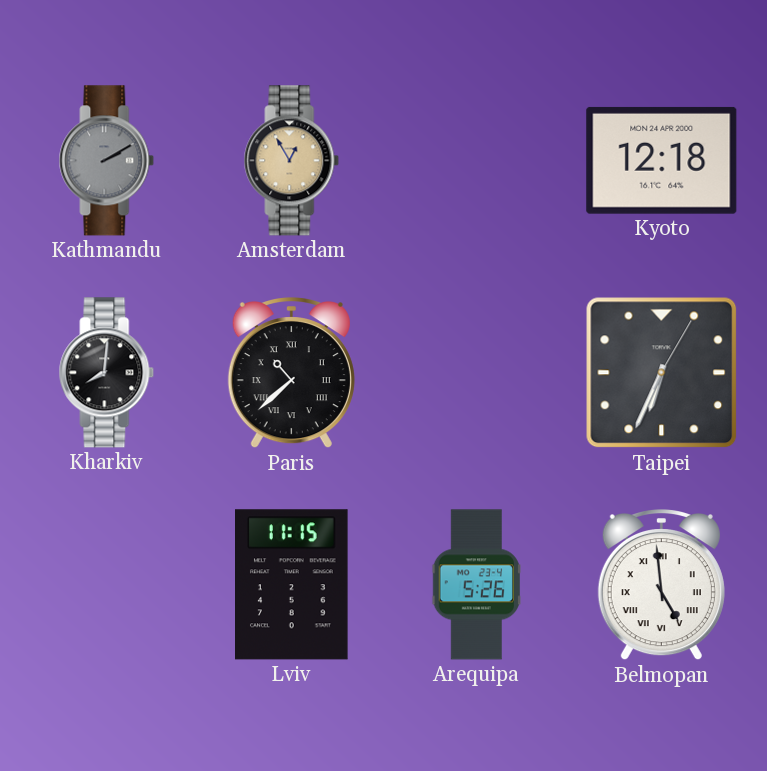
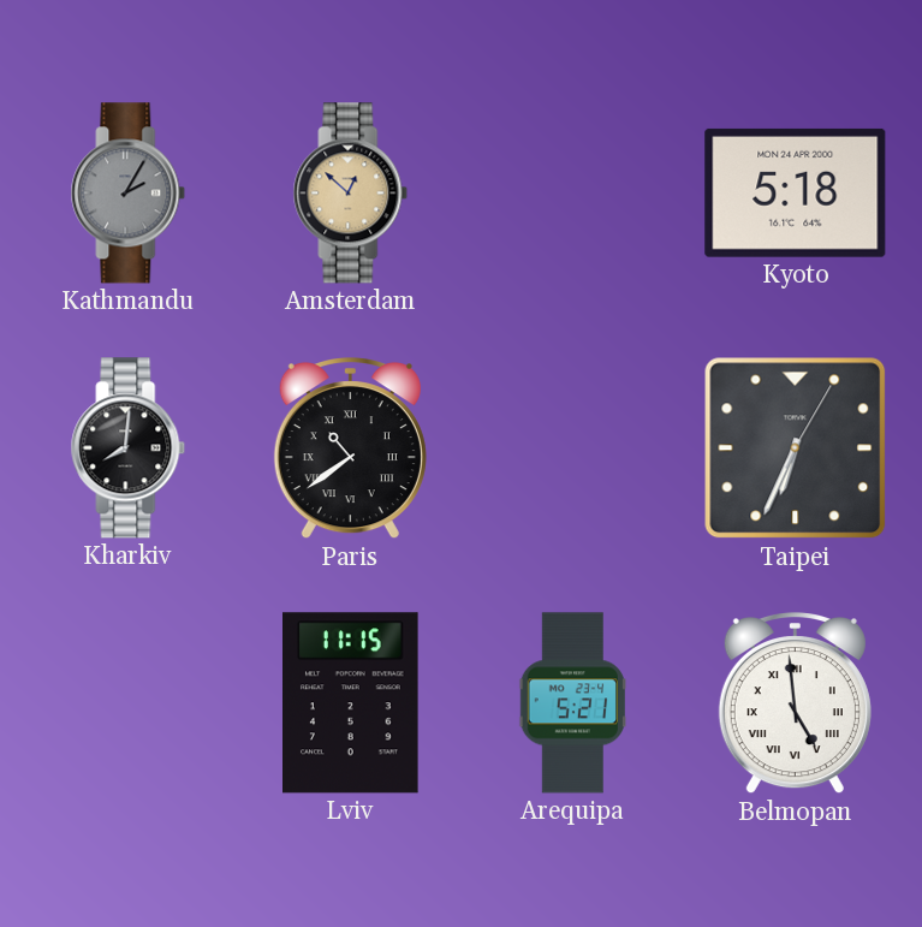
Kathmandu: 2:10 -> 2:05
Amsterdam: 12:55 -> 12:52
Kyoto: 12:18 -> 5:18
Paris: 10:38 -> 10:39
Arequipa: 5:26 -> 5:21
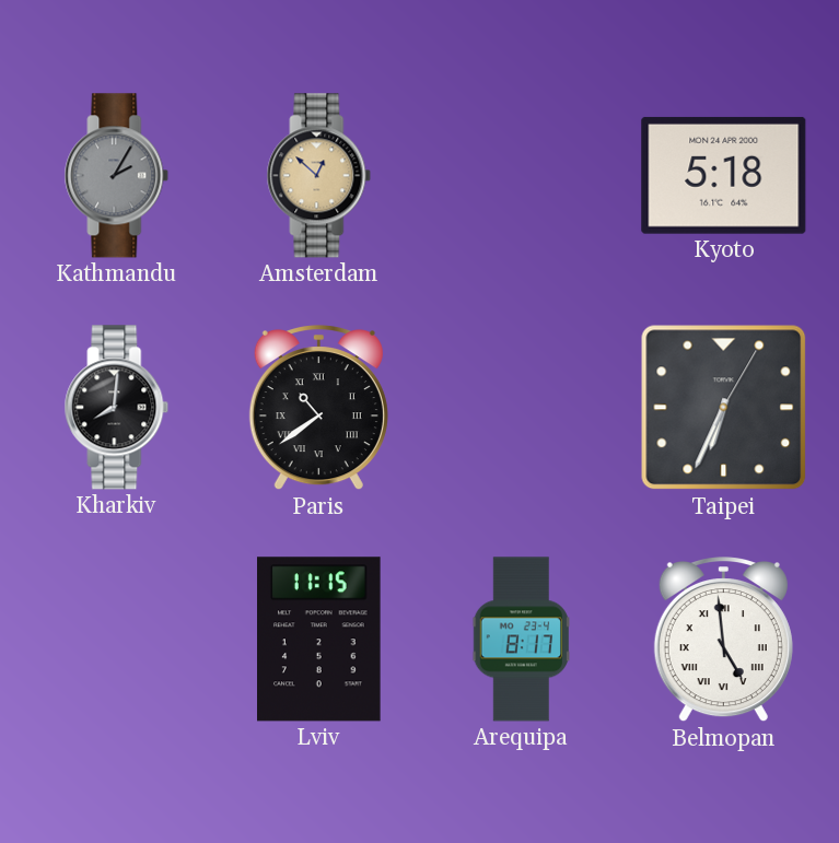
Arequipa: 5:21 -> 8:17
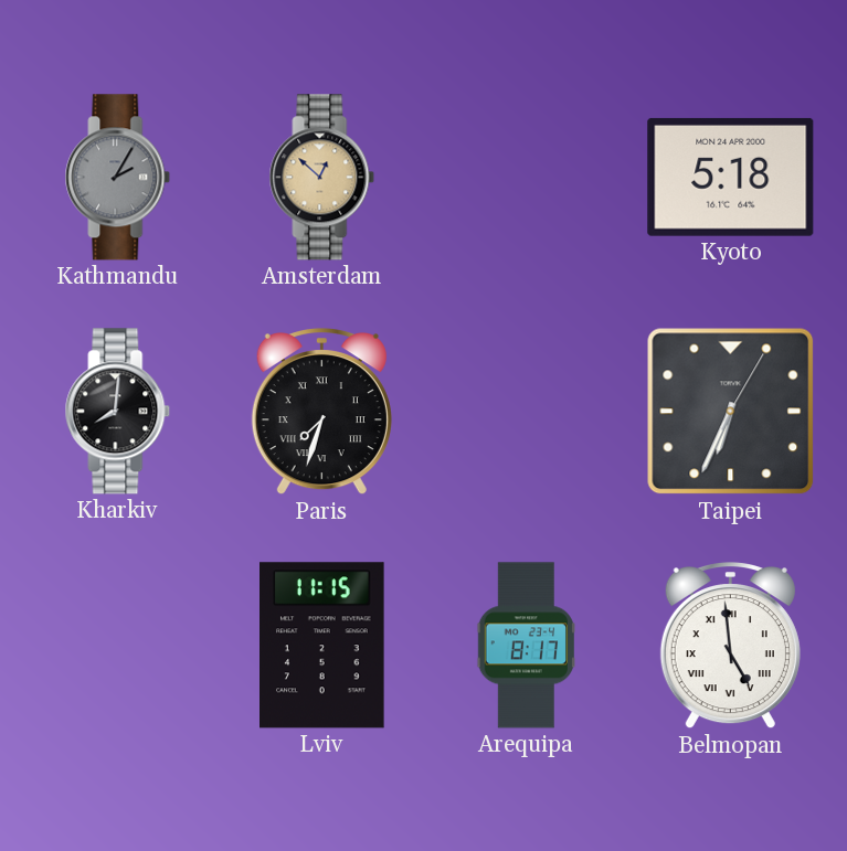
Paris: 10:39 -> 7:33
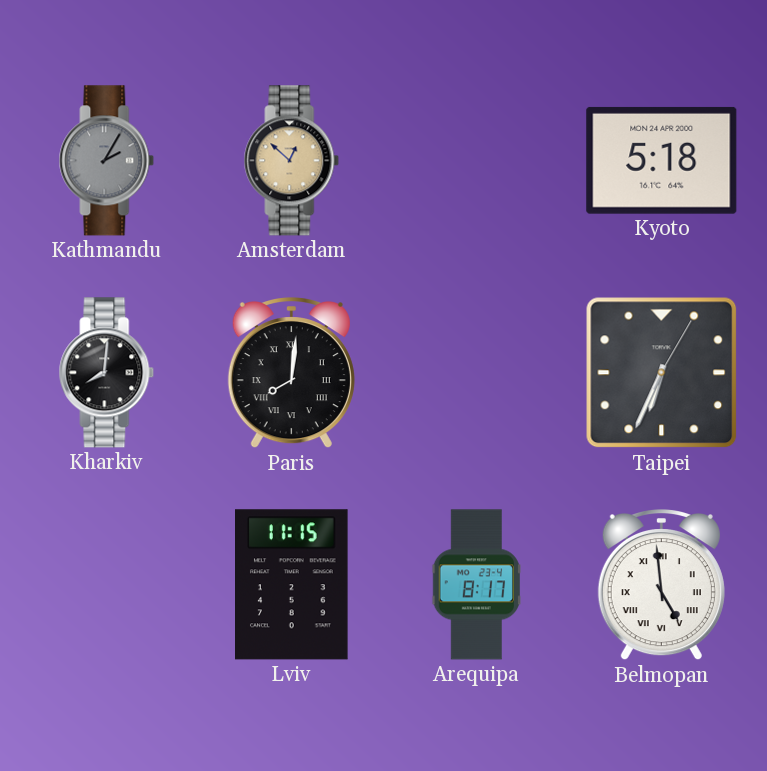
Paris: 7:33 -> 8:01
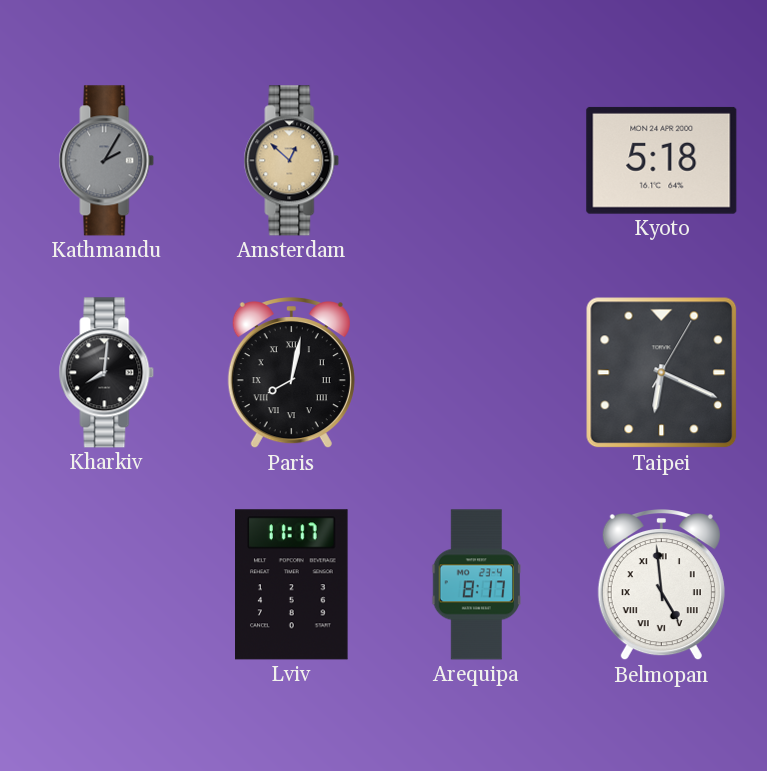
Paris: 8:01 -> 8:02
Taipei: 6:34 -> 6:19
Lviv: 11:15 -> 11:17
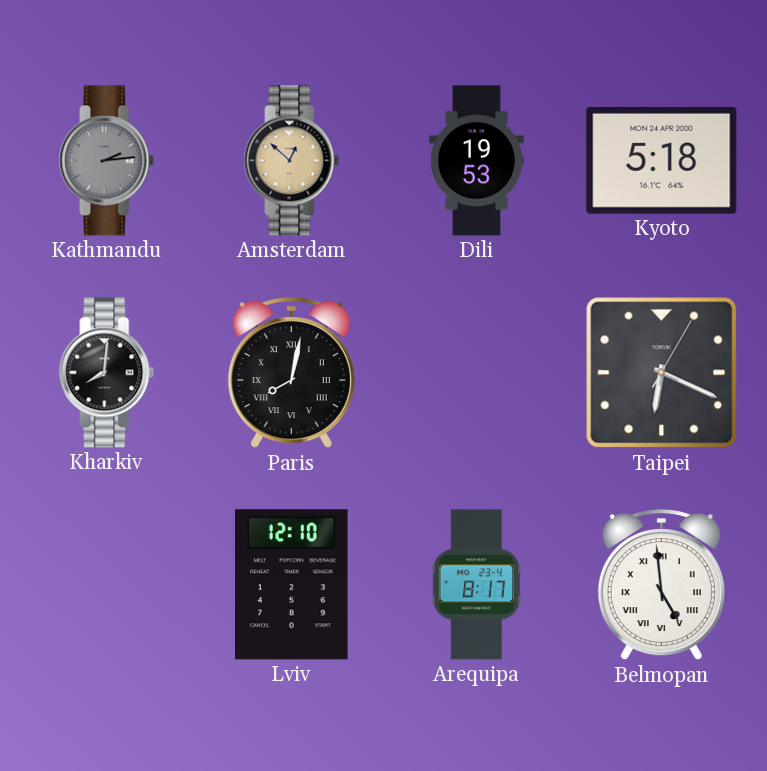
Kathmandu: 2:05 -> 2:14
Dili: none -> 19:53
Lviv: 11:17 -> 12:10
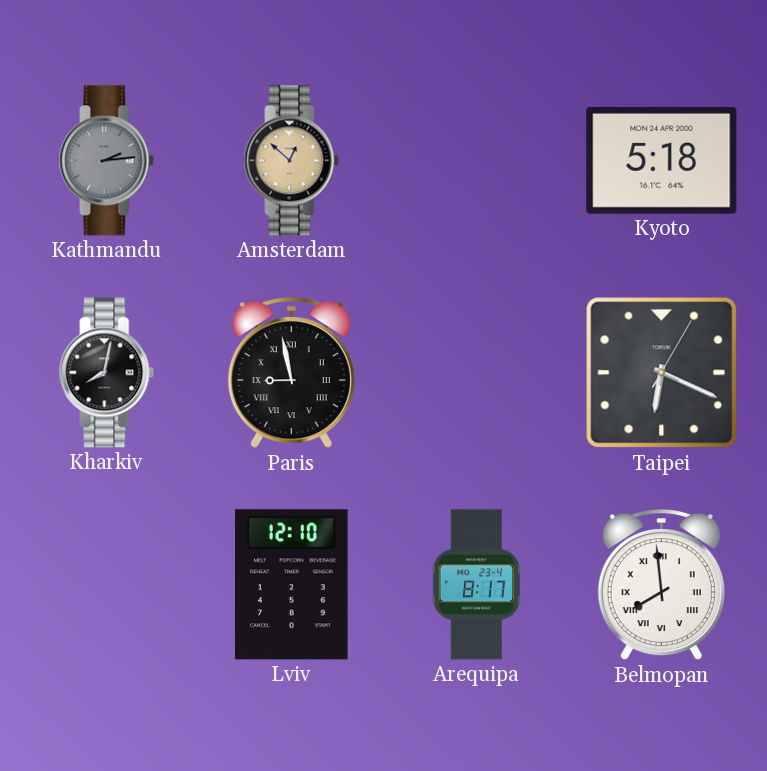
Dili: 19:53 -> none
Kharkiv: 8:01 -> 8:02
Paris: 8:02 -> 8:58
Belmopan: 4:59 -> 7:59
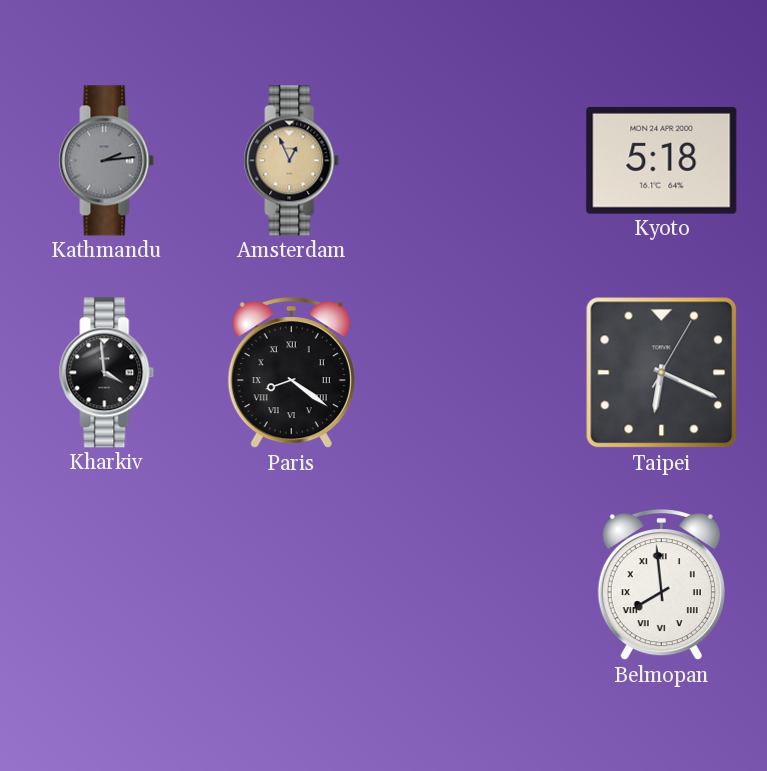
Amsterdam: 12:52 -> 12:56
Kharkiv: 8:02 -> 3:59
Paris: 8:58 -> 8:21
Lviv: 12:10 -> none
Arequipa: 8:17 -> none
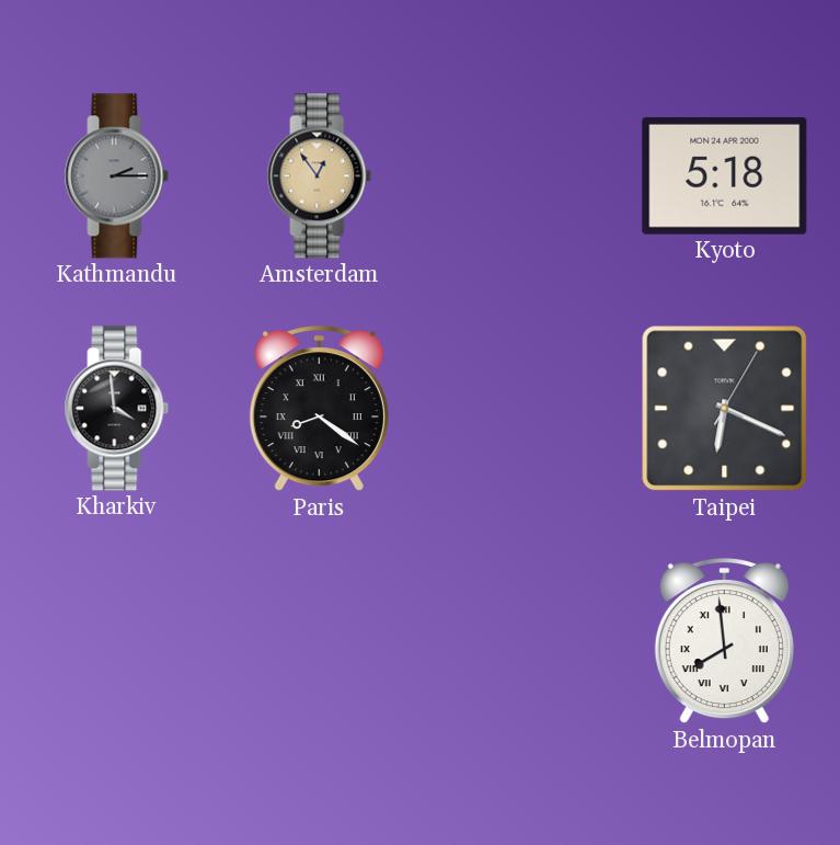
Kathmandu: 2:14 -> 2:15
Amsterdam: 12:56 -> 12:54
